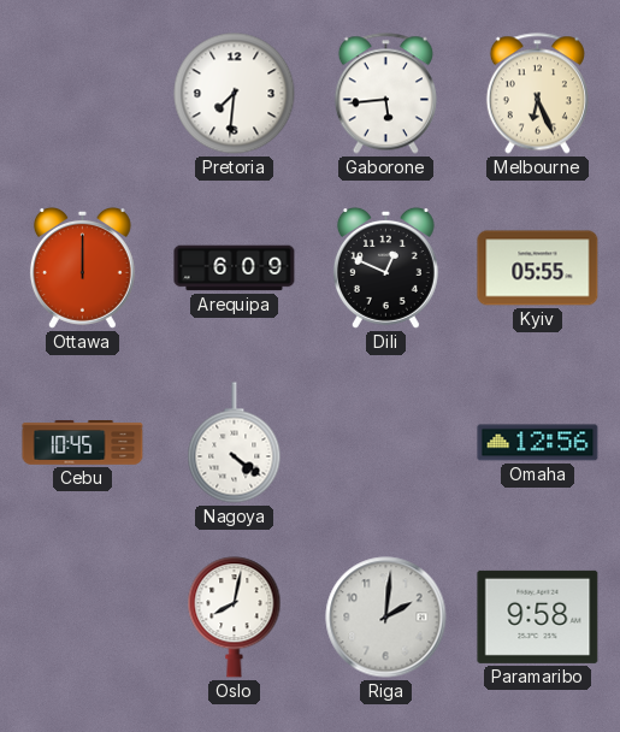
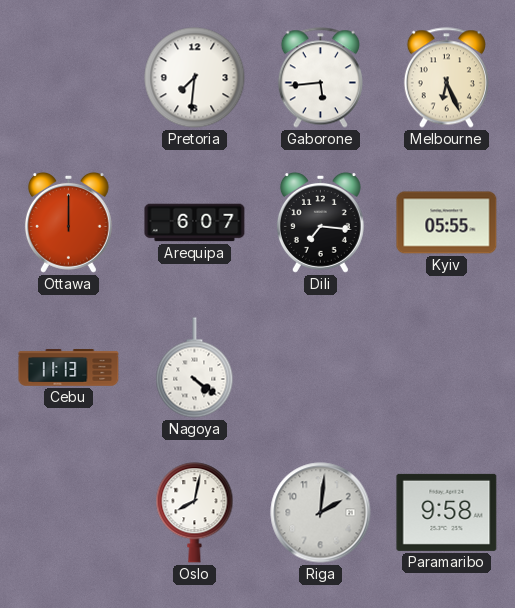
Arequipa: 6:09 -> 6:07
Dili: 12:49 -> 7:16
Cebu: 10:45 -> 11:13
Omaha: 12:56 -> none
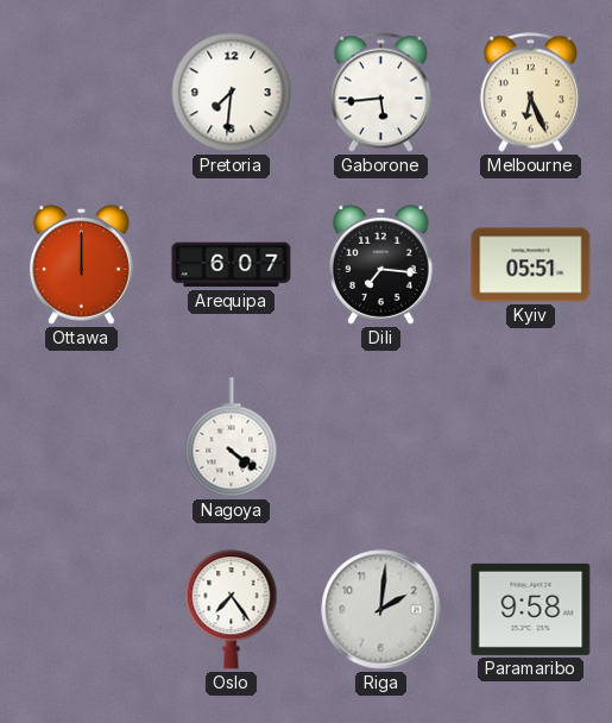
Kyiv: 05:55 -> 05:51
Cebu: 11:13 -> none
Oslo: 8:02 -> 7:24
